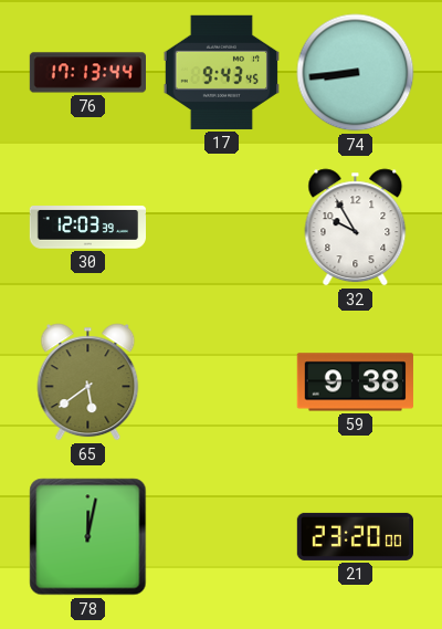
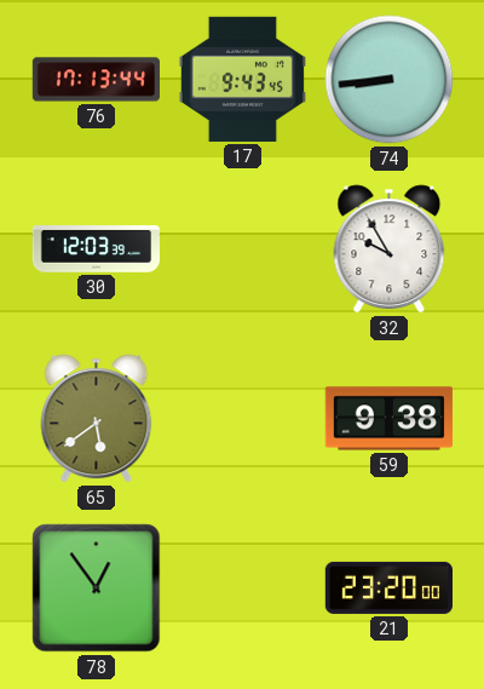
78: 12:02 -> 12:54
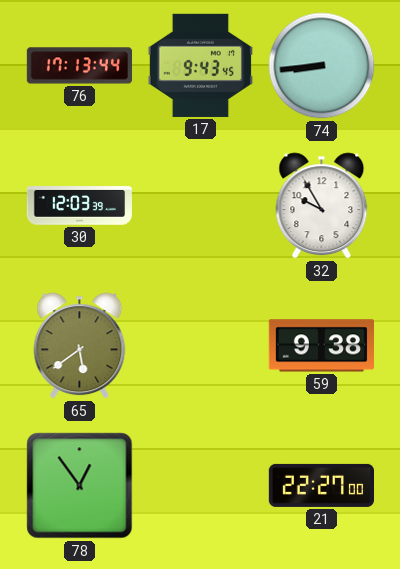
21: 23:20 -> 22:27
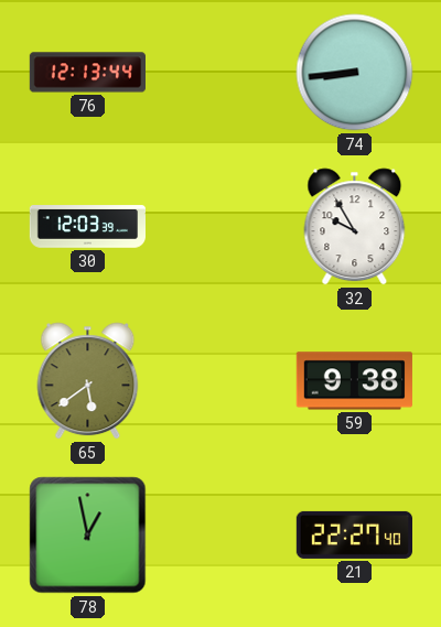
76: 17:13 -> 12:13
17: 9:43 -> none
78: 12:54 -> 12:58
21: 22:27:00 -> 22:27:40
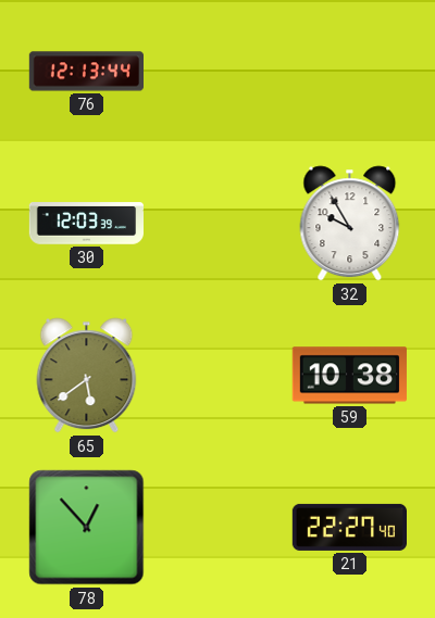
74: 8:44 -> none
59: 9:38 -> 10:38
78: 12:58 -> 12:53
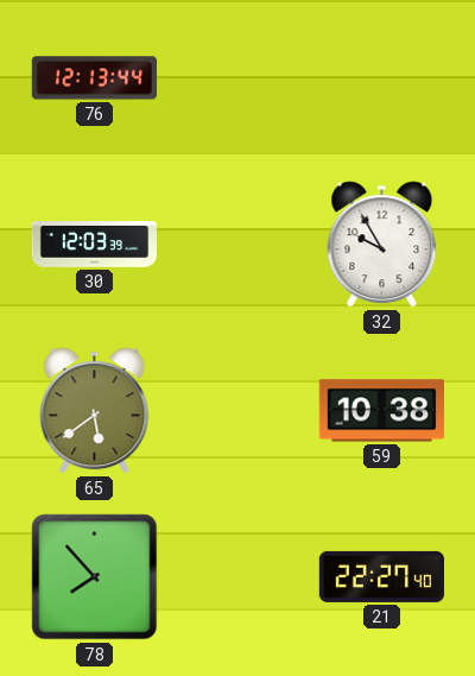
78: 12:53 -> 7:53
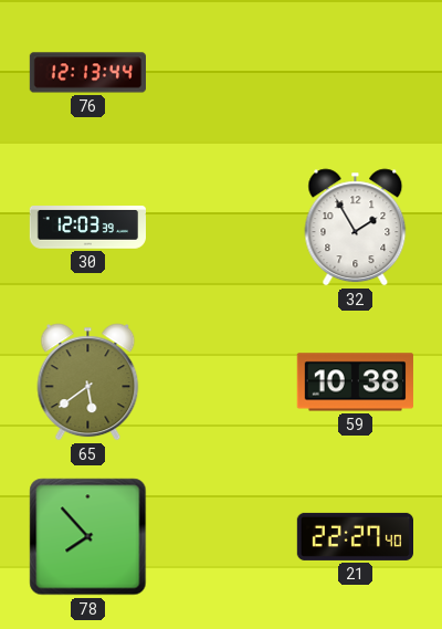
32: 9:55 -> 1:55
